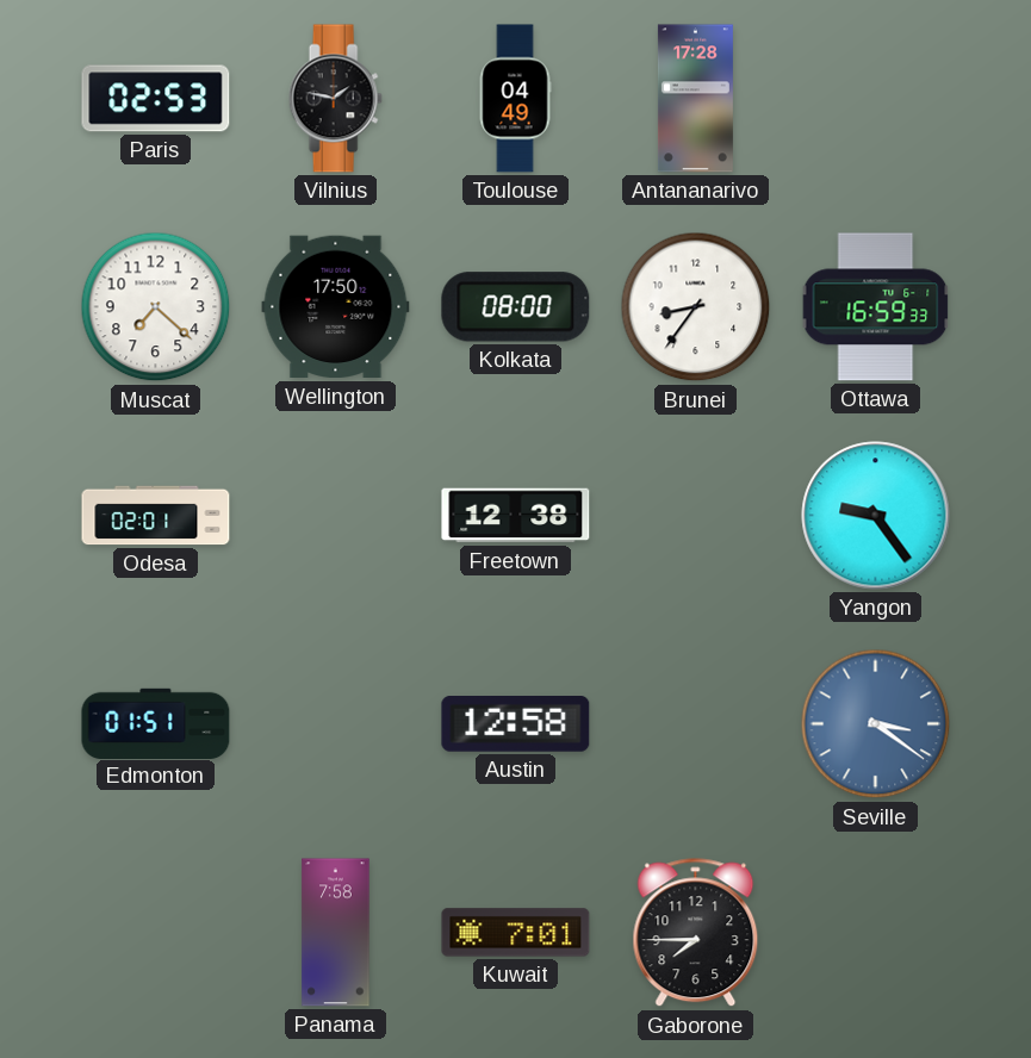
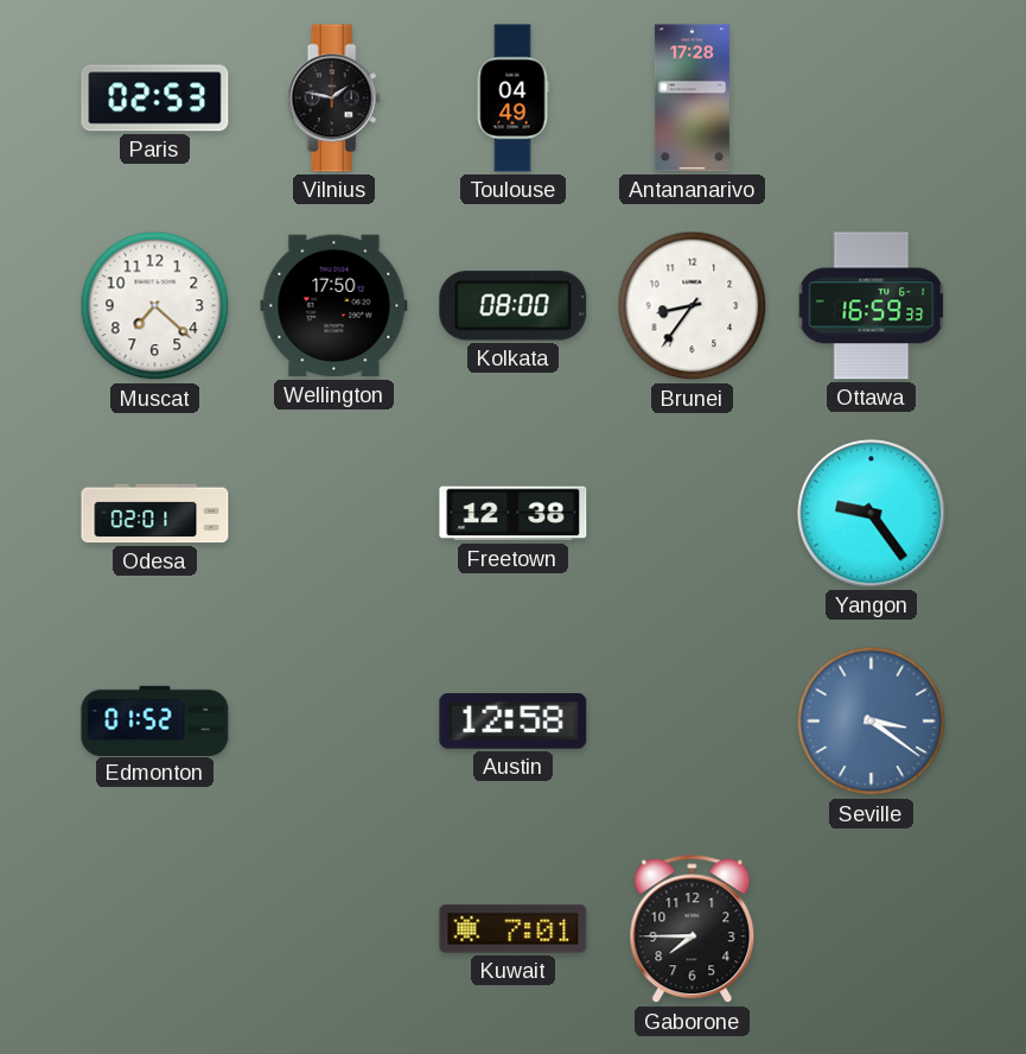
Edmonton: 01:51 -> 01:52
Panama: 7:58 -> none
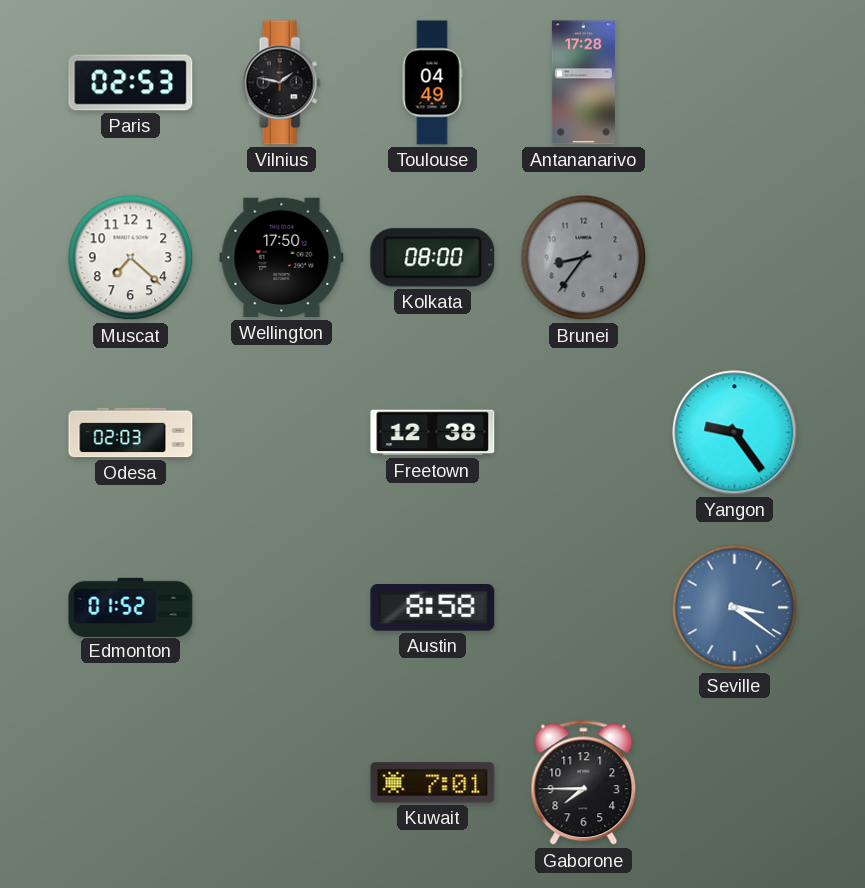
Brunei dial: white -> grey
Ottawa: 16:59 -> none
Odesa: 02:01 -> 02:03
Austin: 12:58 -> 8:58
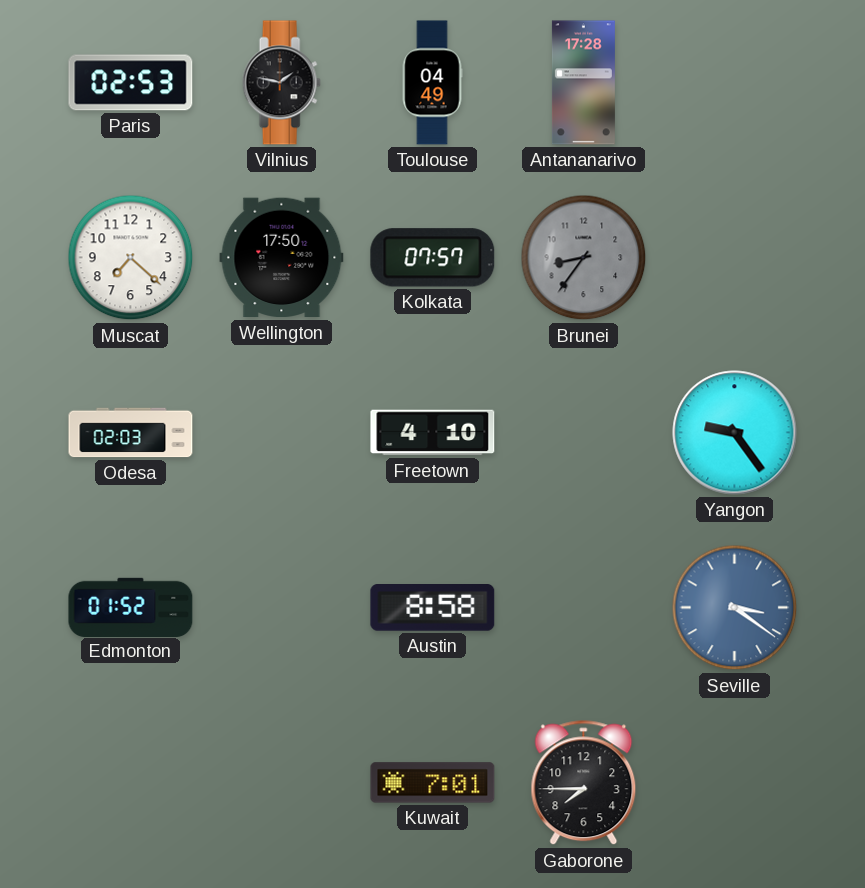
Kolkata: 08:00 -> 07:57
Freetown: 12:38 -> 4:10
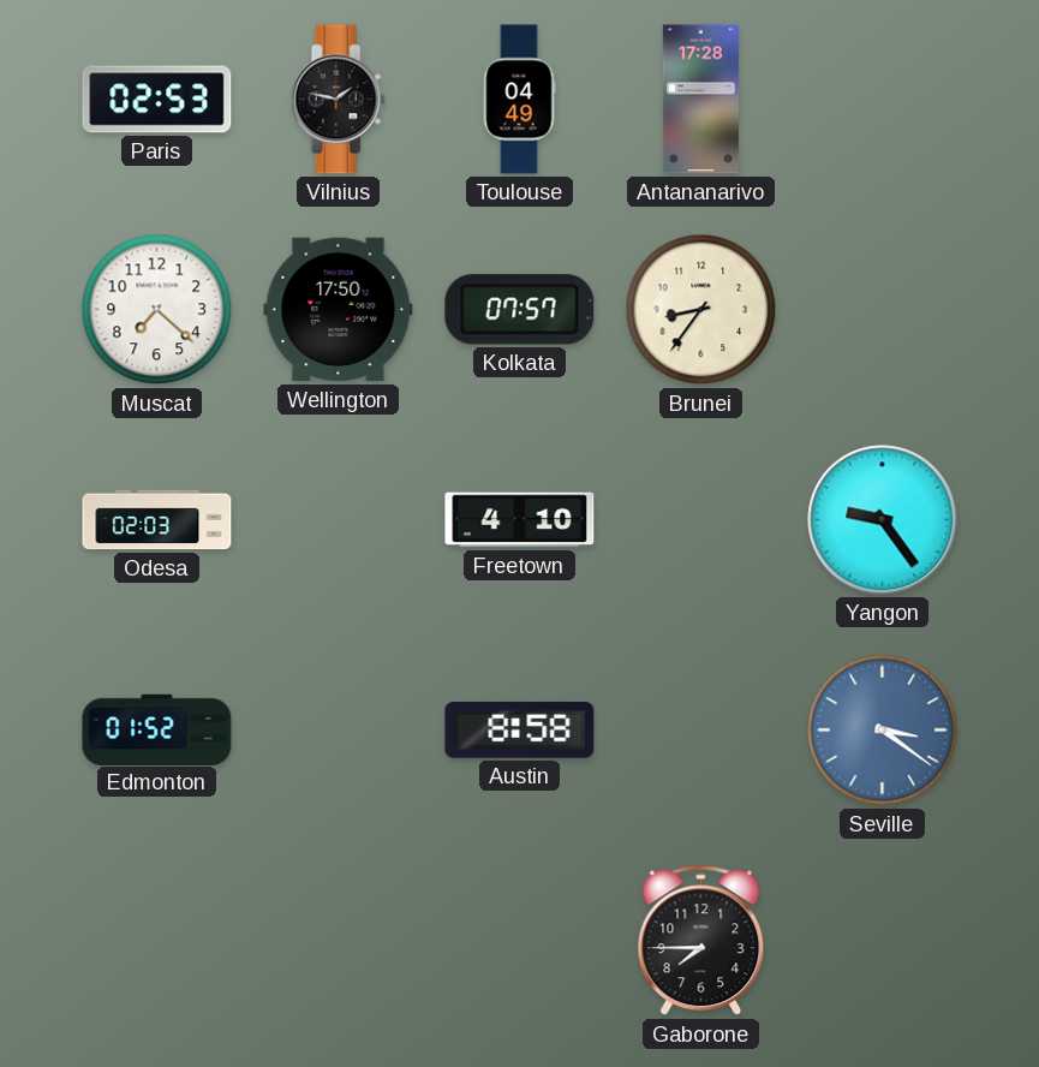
Brunei dial: grey -> cream
Kuwait: 7:01 -> none
